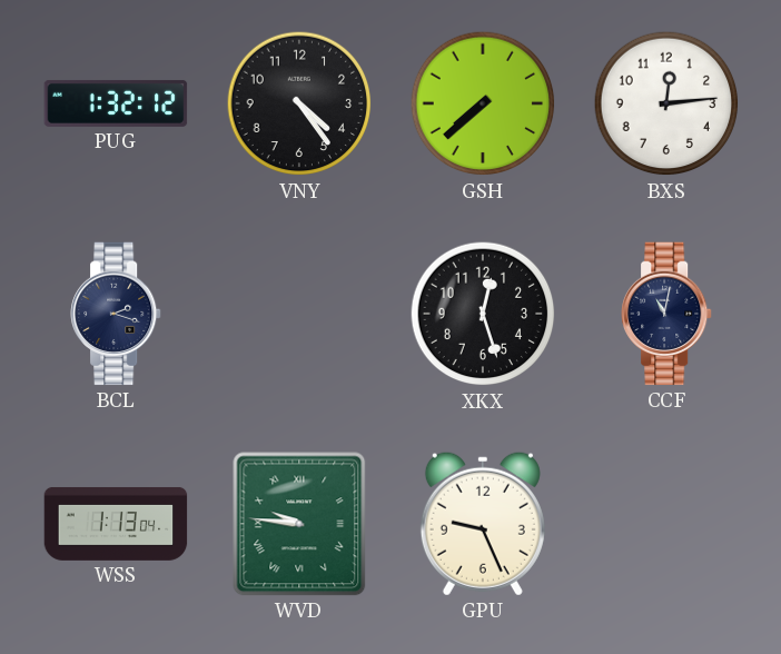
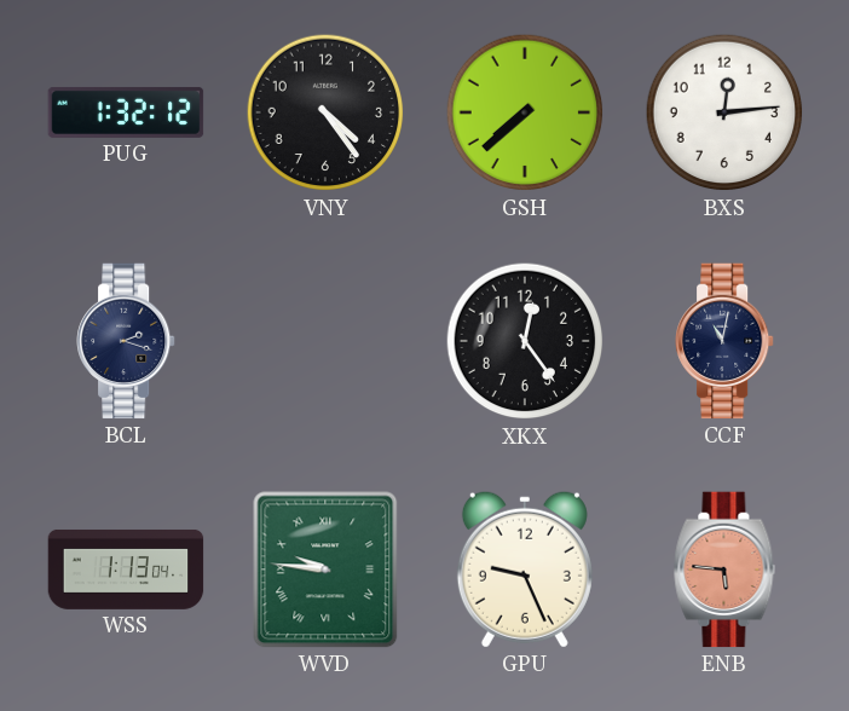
XKX: 12:27 -> 12:24
ENB: none -> 5:46
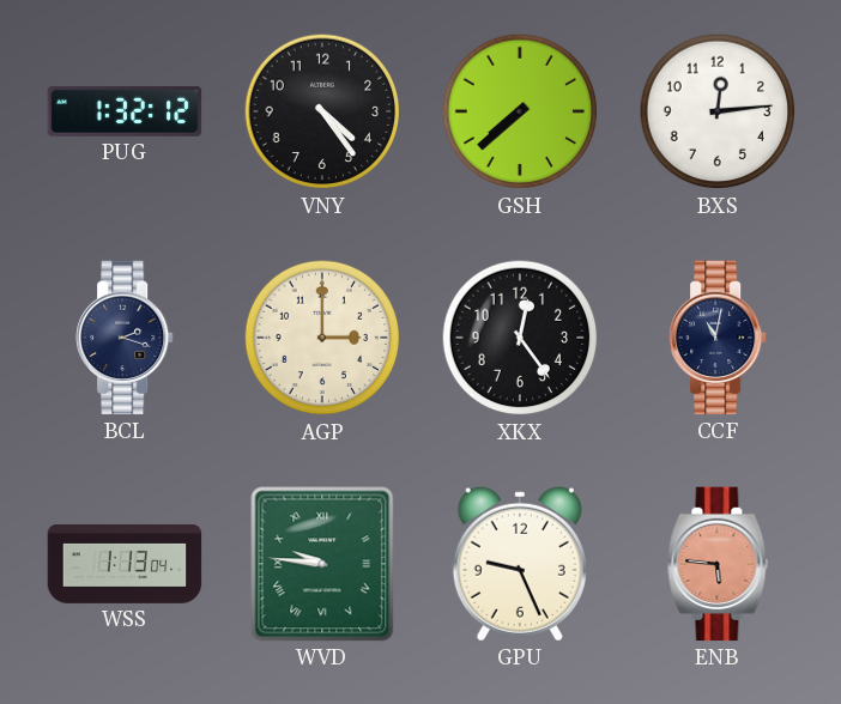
AGP: none -> 3:00
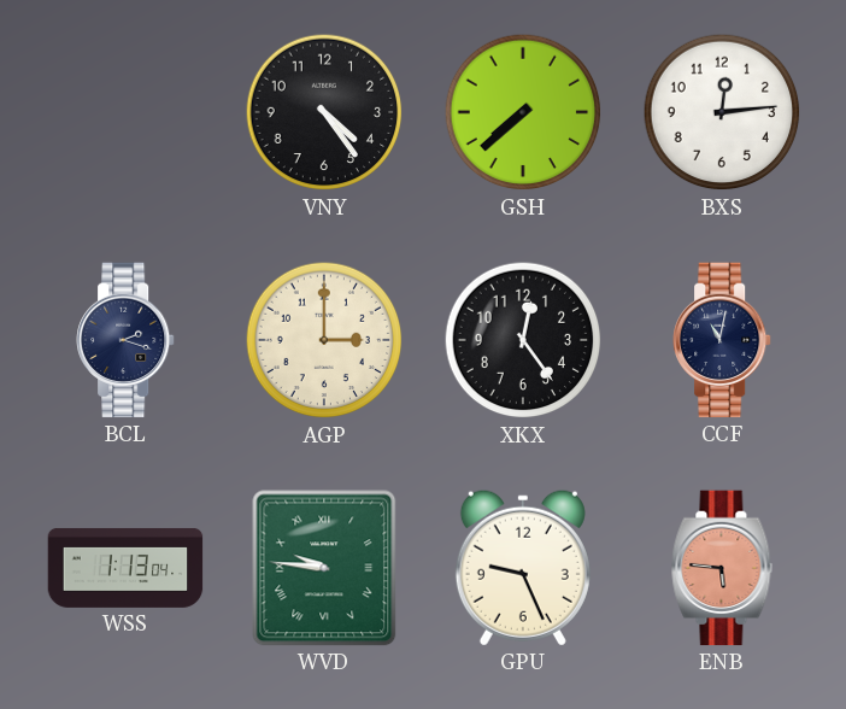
PUG: 1:32 -> none
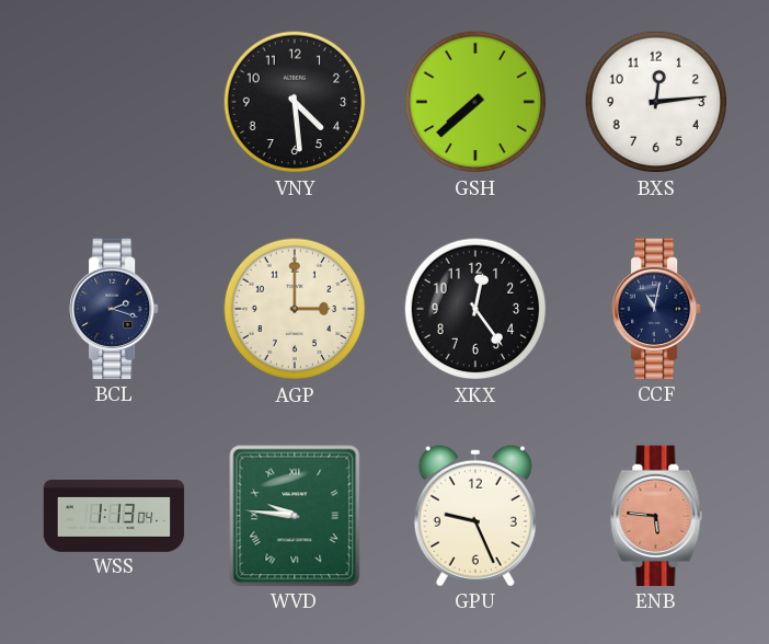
VNY: 4:24 -> 4:29
